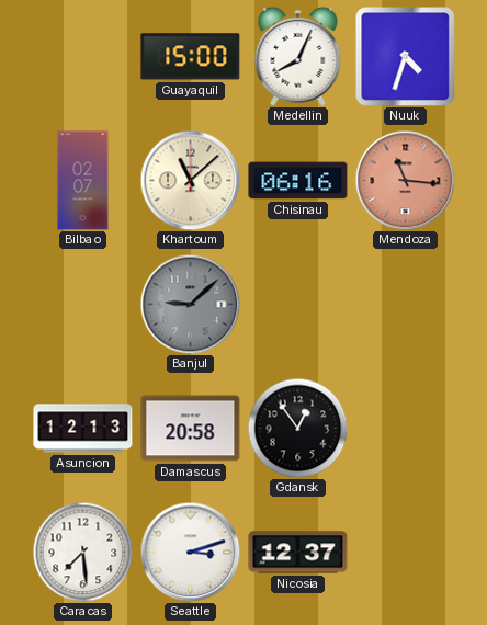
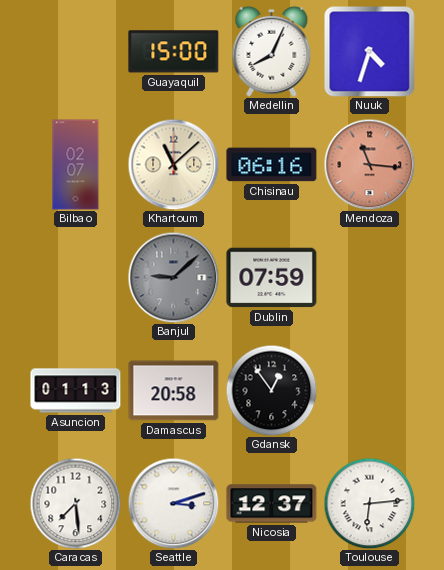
Dublin: none -> 07:59
Asuncion: 12:13 -> 01:13
Toulouse: none -> 6:14
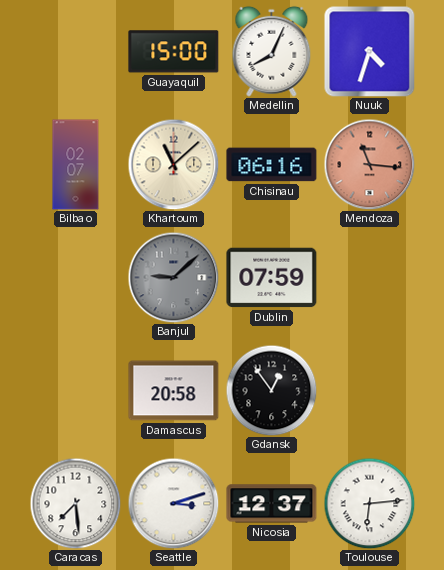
Asuncion: 01:13 -> none
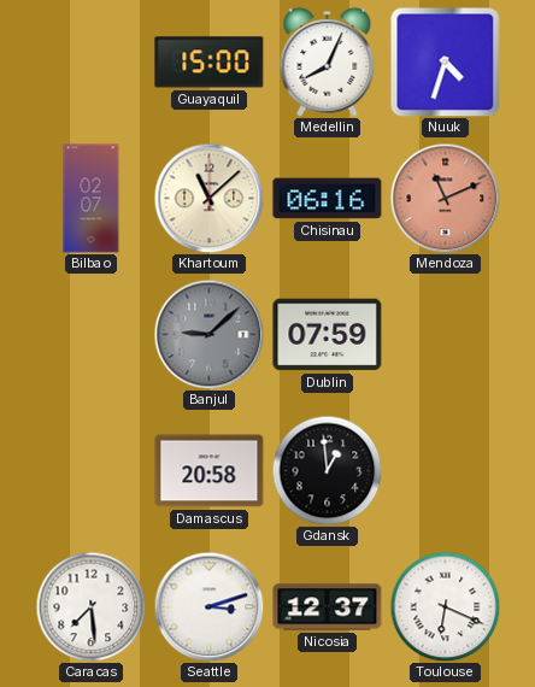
Mendoza: 11:16 -> 11:11
Gdansk: 12:54 -> 12:59
Toulouse: 6:14 -> 6:19
